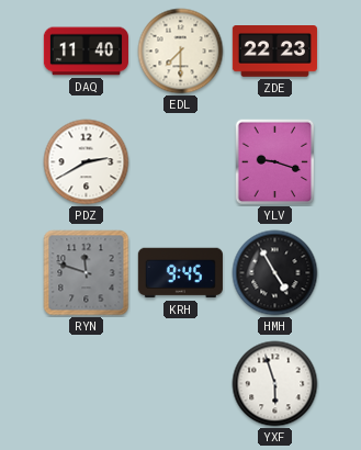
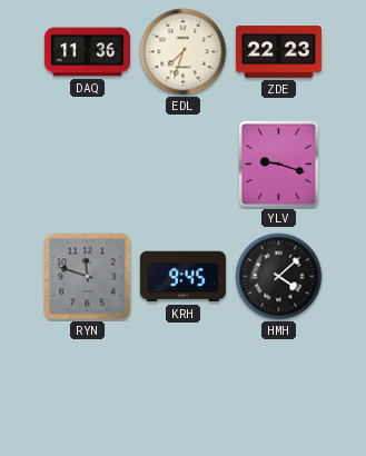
DAQ: 11:40 -> 11:36
EDL: 7:30 -> 7:33
PDZ: 2:40 -> none
HMH: 4:55 -> 4:08
YXF: 5:57 -> none
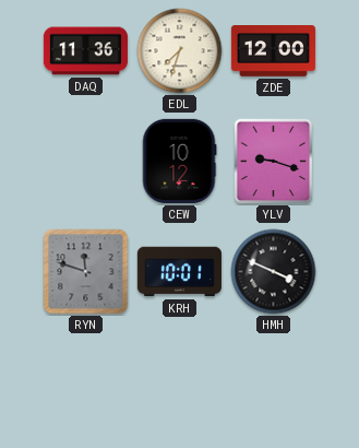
ZDE: 22:23 -> 12:00
CEW: none -> 10:12
KRH: 9:45 -> 10:01
HMH: 4:08 -> 3:49
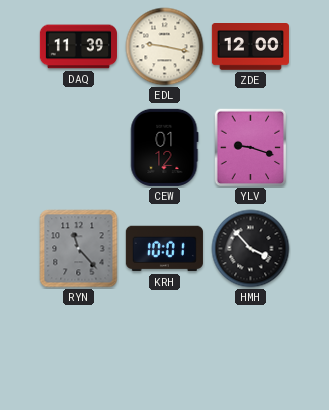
DAQ: 11:36 -> 11:39
EDL: 7:33 -> 9:17
CEW: 10:12 -> 01:12
RYN: 11:48 -> 11:23
HMH: 3:49 -> 3:53
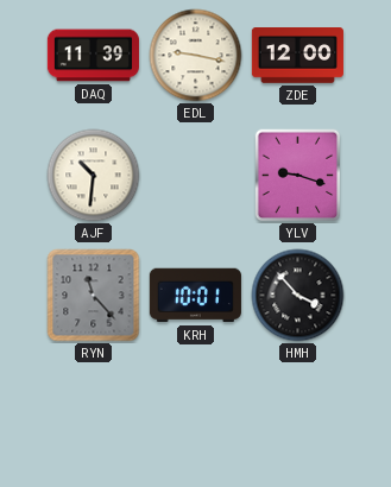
AJF: none -> 10:31
CEW: 01:12 -> none
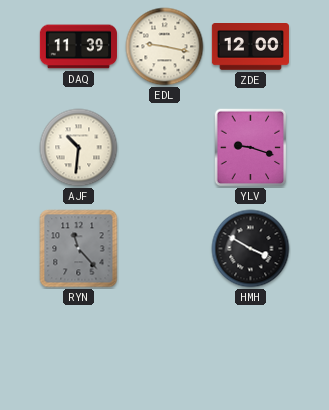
KRH: 10:01 -> none
HMH: 3:53 -> 3:50
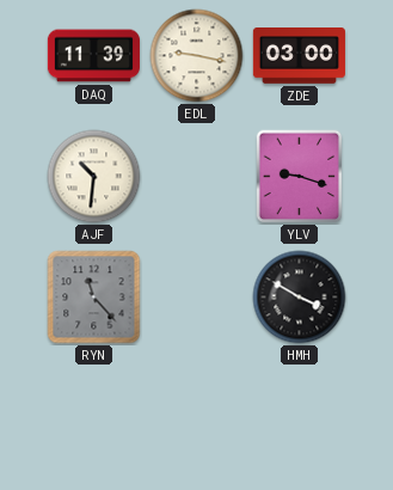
ZDE: 12:00 -> 03:00
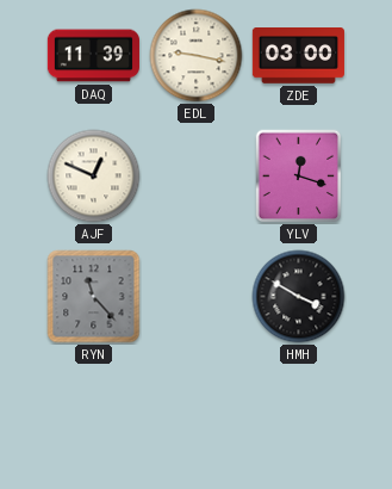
AJF: 10:31 -> 12:49
YLV: 9:18 -> 12:18
